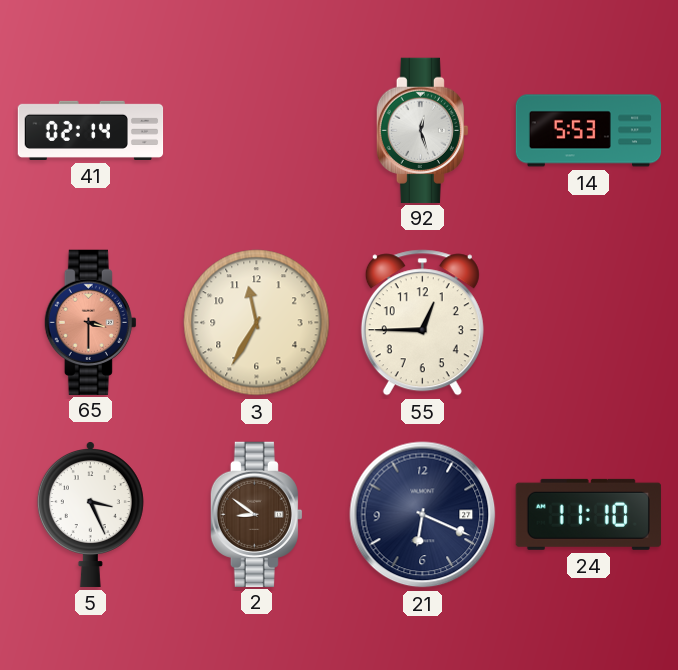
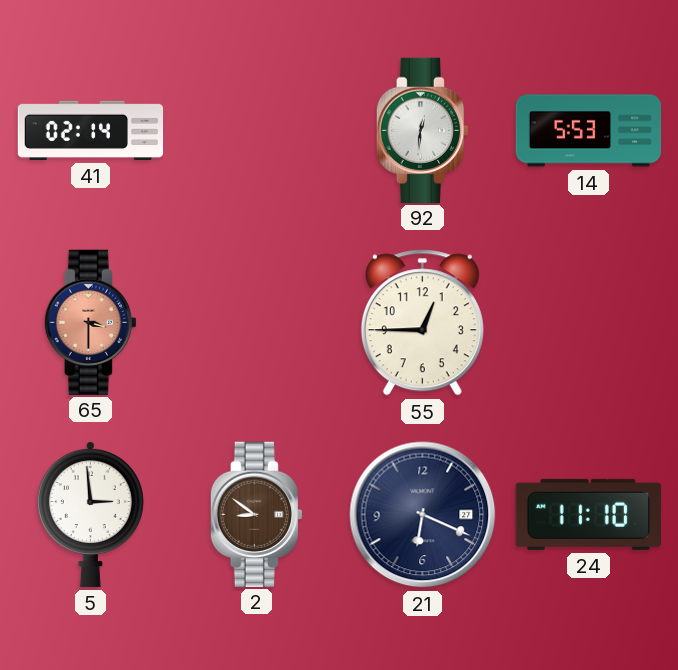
92: 12:27 -> 12:31
3: 11:35 -> none
5: 3:26 -> 2:59
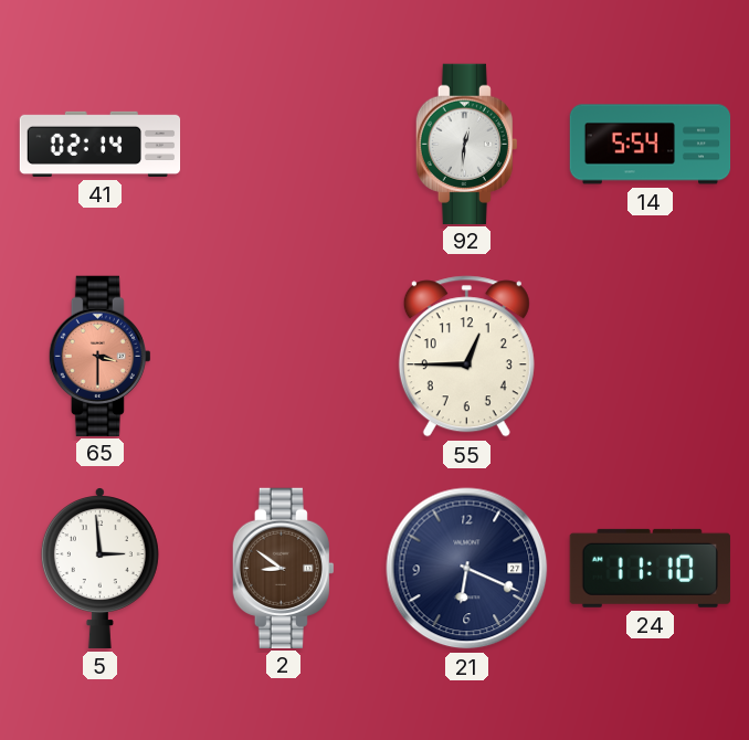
14: 5:53 -> 5:54
